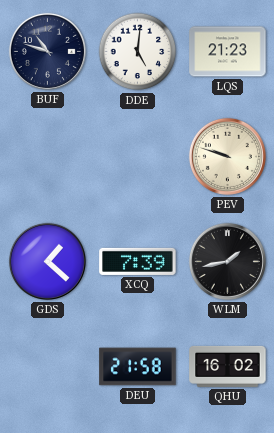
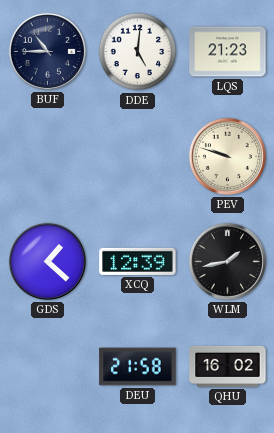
BUF: 10:48 -> 10:45
XCQ: 7:39 -> 12:39
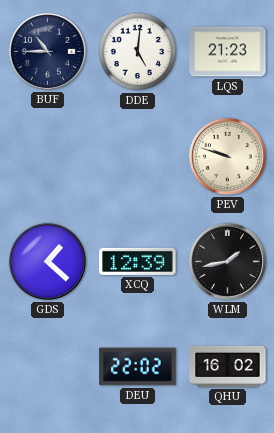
DEU: 21:58 -> 22:02
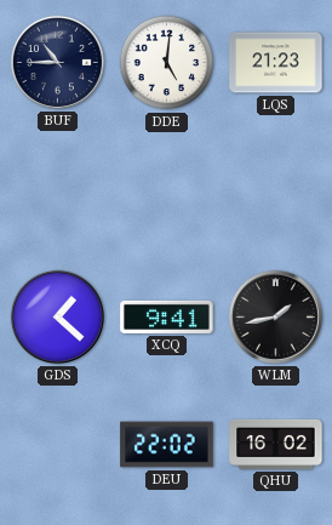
PEV: 9:48 -> none
XCQ: 12:39 -> 9:41
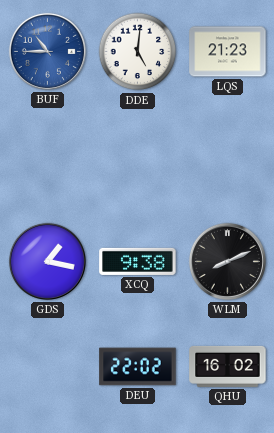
BUF dial: navy -> blue
GDS: 1:22 -> 1:17
XCQ: 9:41 -> 9:38
WLM: 1:43 -> 8:11
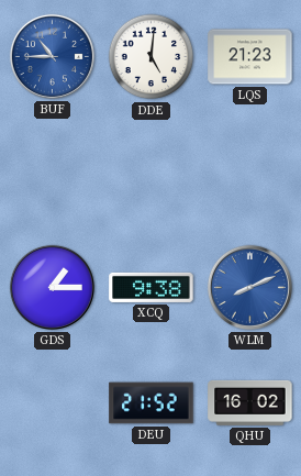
GDS: 1:17 -> 1:15
WLM dial: black -> blue
DEU: 22:02 -> 21:52
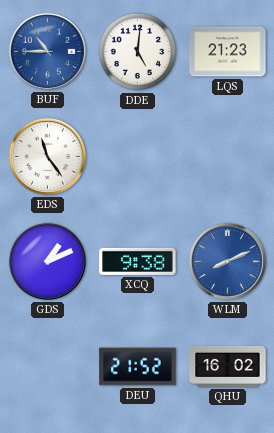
EDS: none -> 11:24
GDS: 1:15 -> 1:11
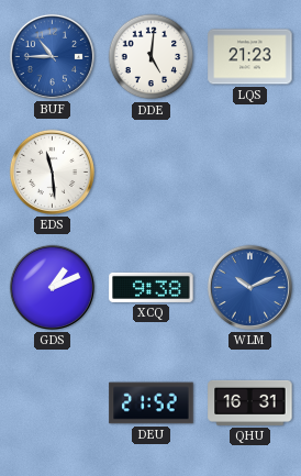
EDS: 11:24 -> 11:29
WLM: 8:11 -> 10:11
QHU: 16:02 -> 16:31
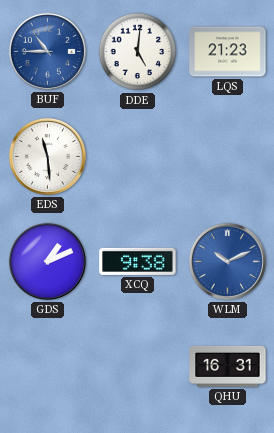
DEU: 21:52 -> none
